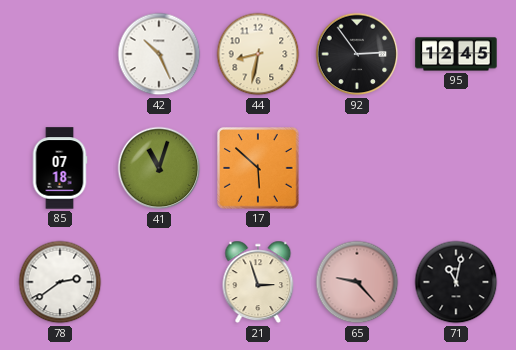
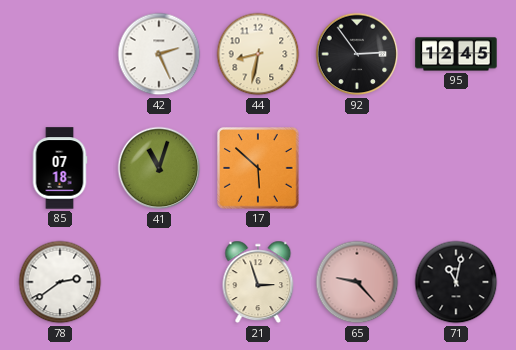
42: 10:26 -> 2:26
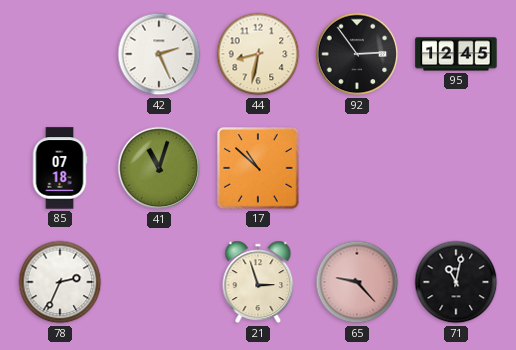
17: 5:52 -> 10:52
78: 2:39 -> 2:34
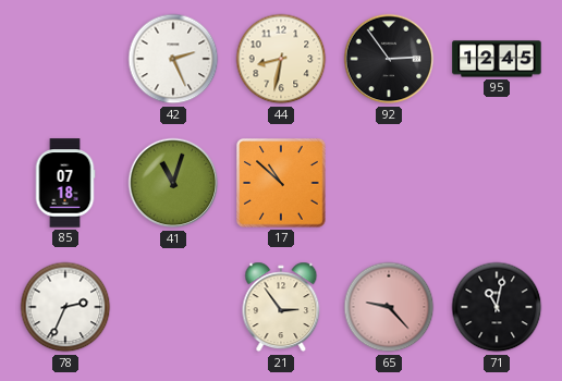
21: 2:57 -> 2:54
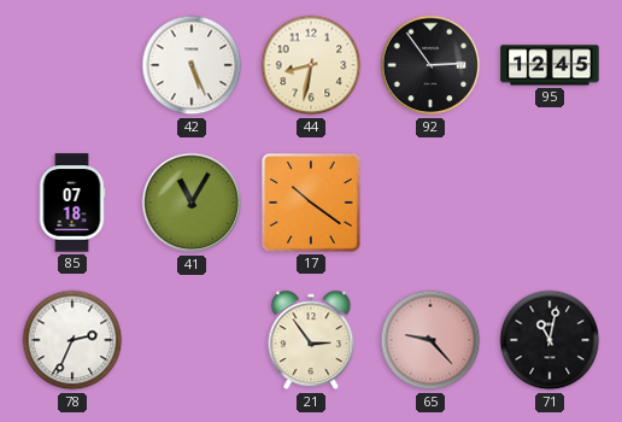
42: 2:26 -> 5:26
41: 11:03 -> 11:05
17: 10:52 -> 10:21
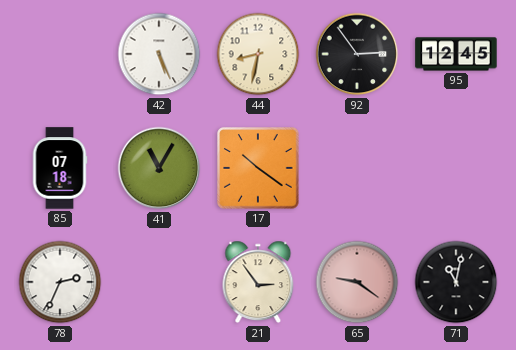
65: 9:23 -> 9:21
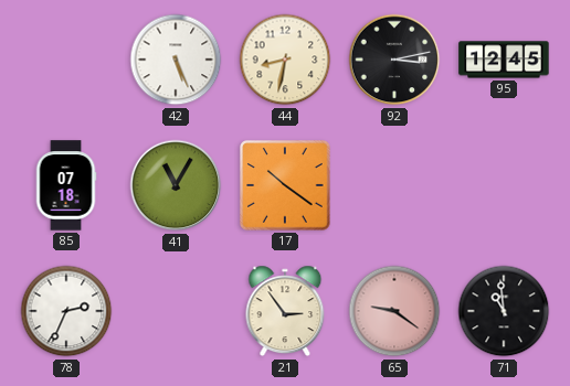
92: 2:54 -> 3:13
71: 11:02 -> 10:59
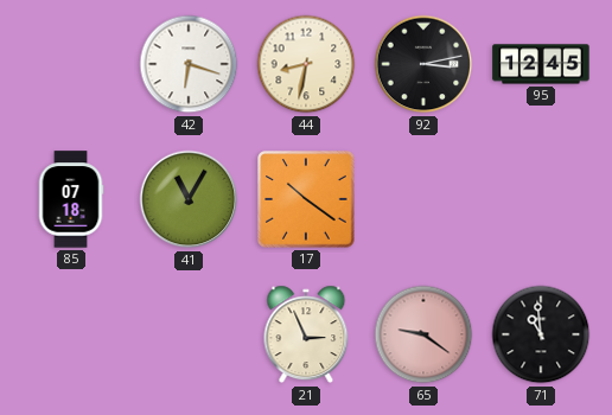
42: 5:26 -> 6:18
78: 2:34 -> none
21: 2:54 -> 2:56
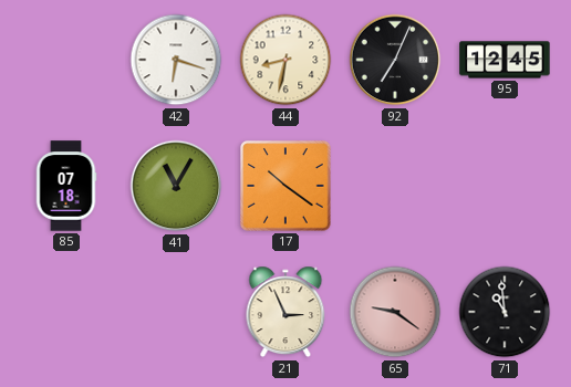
92: 3:13 -> 7:04
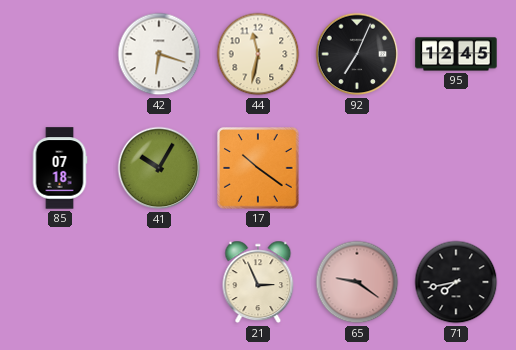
44: 8:32 -> 11:32
41: 11:05 -> 10:05
71: 10:59 -> 7:43
